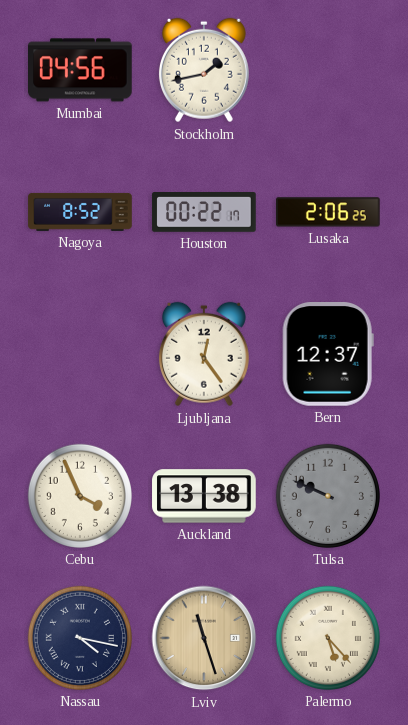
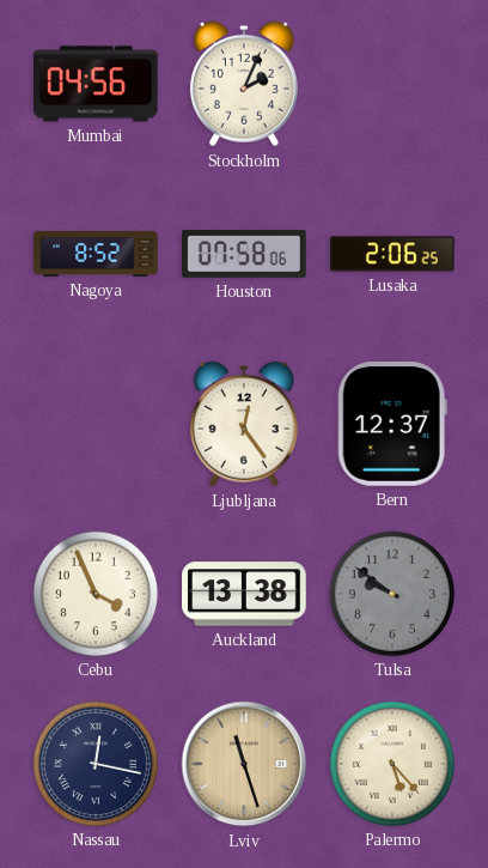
Stockholm: 1:43 -> 2:04
Houston: 00:22 -> 07:58
Tulsa: 9:49 -> 9:51
Nassau: 4:17 -> 12:17
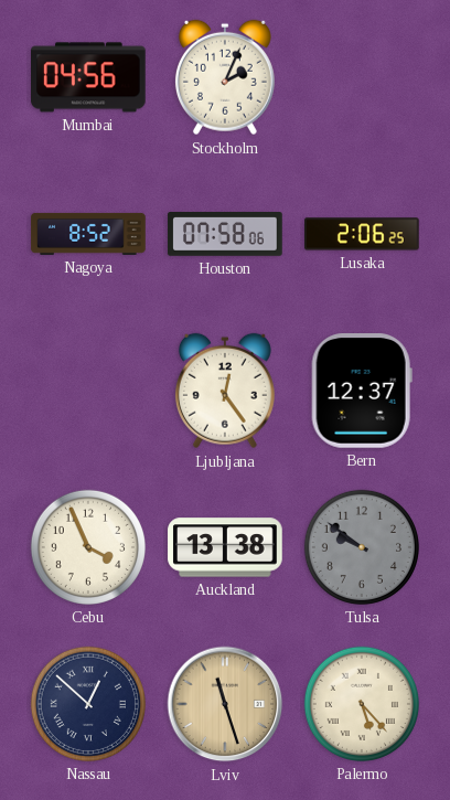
Nassau: 12:17 -> 12:52
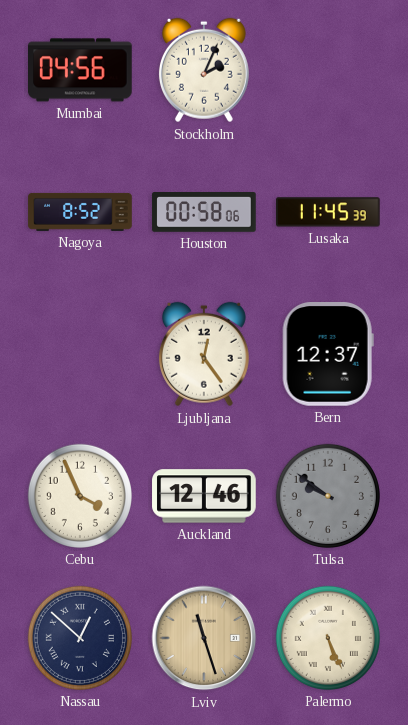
Houston: 07:58 -> 00:58
Lusaka: 2:06 -> 11:45
Auckland: 13:38 -> 12:46
Palermo: 5:23 -> 5:26
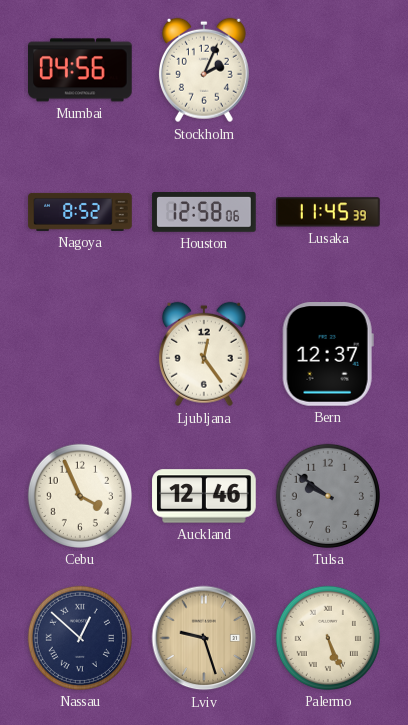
Houston: 00:58 -> 12:58
Lviv: 11:27 -> 9:27
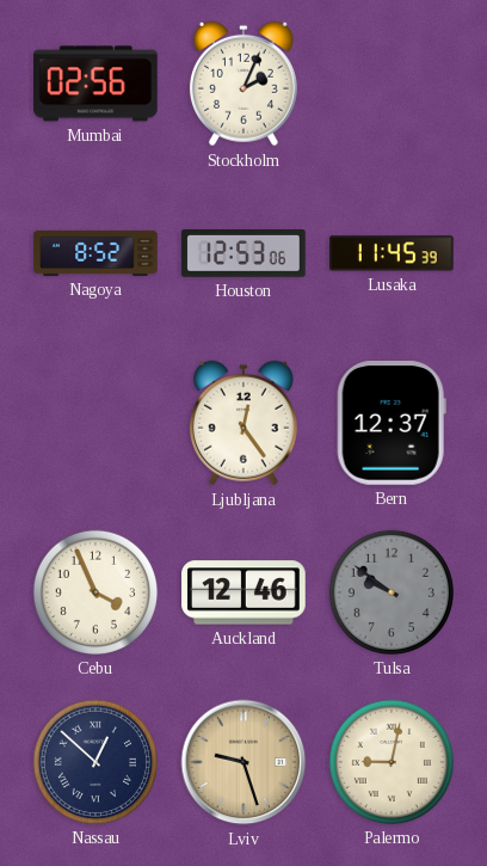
Mumbai: 04:56 -> 02:56
Houston: 12:58 -> 12:53
Palermo: 5:26 -> 9:02
